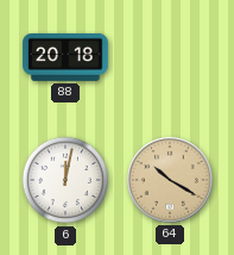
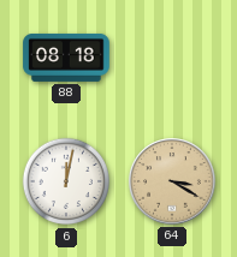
88: 20:18 -> 08:18
64: 10:20 -> 3:20
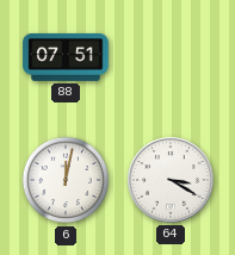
88: 08:18 -> 07:51
64 dial: champagne -> white
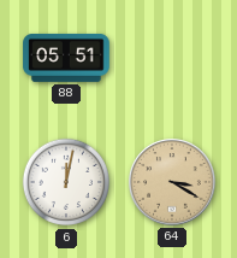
88: 07:51 -> 05:51
64 dial: white -> champagne
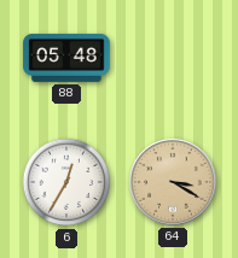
88: 05:51 -> 05:48
6: 12:02 -> 12:35
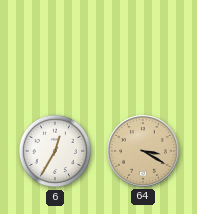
88: 05:48 -> none
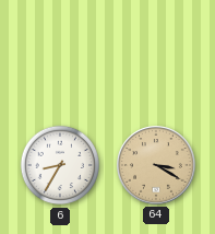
6: 12:35 -> 8:35
